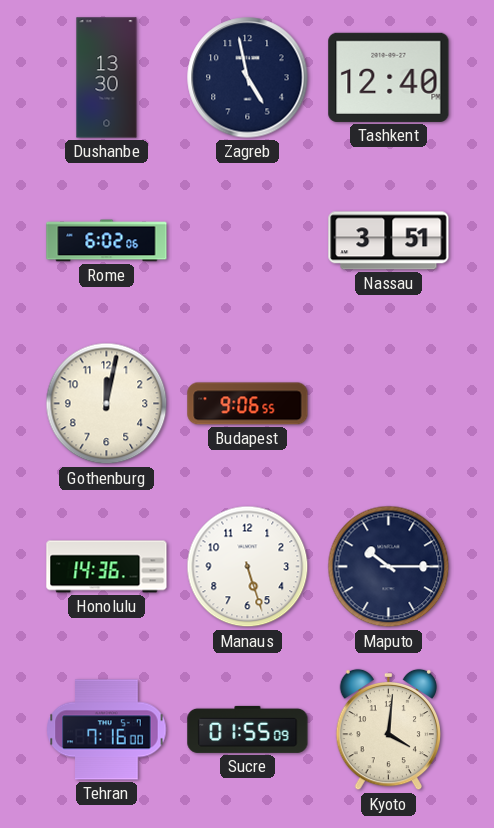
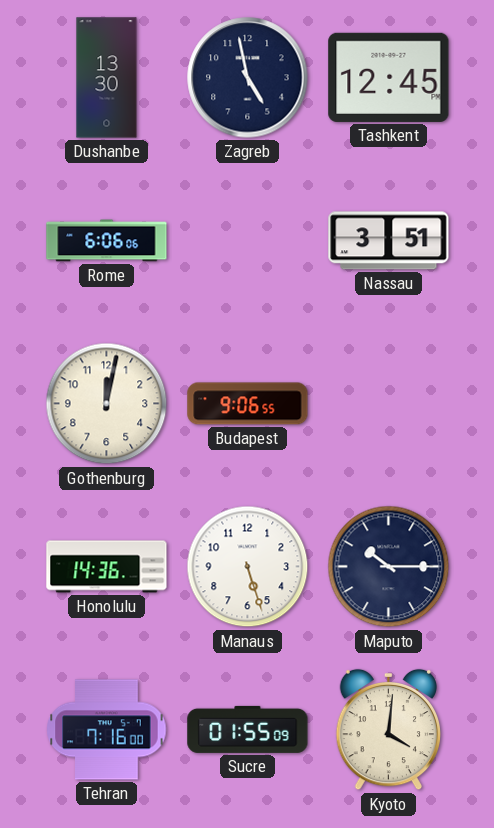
Tashkent: 12:40 -> 12:45
Rome: 6:02 -> 6:06
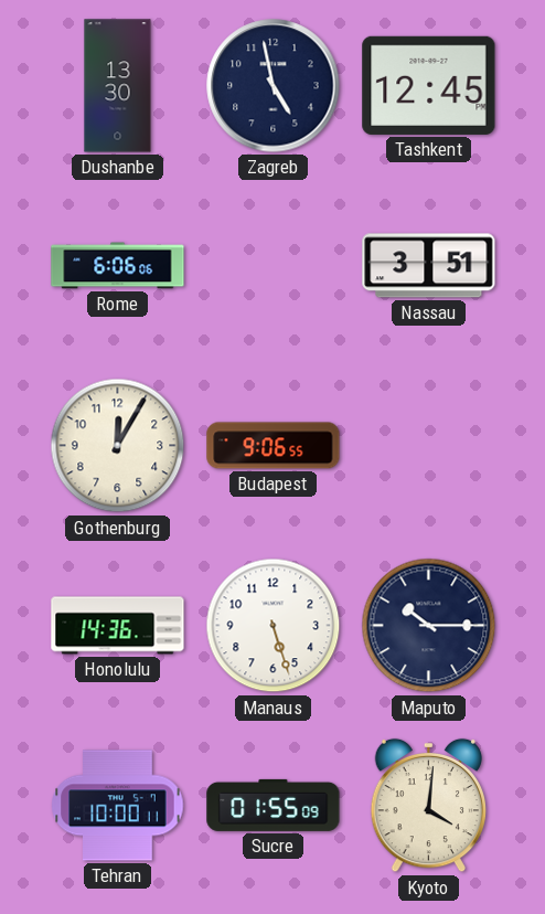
Gothenburg: 12:02 -> 12:05
Tehran: 7:16 -> 10:00
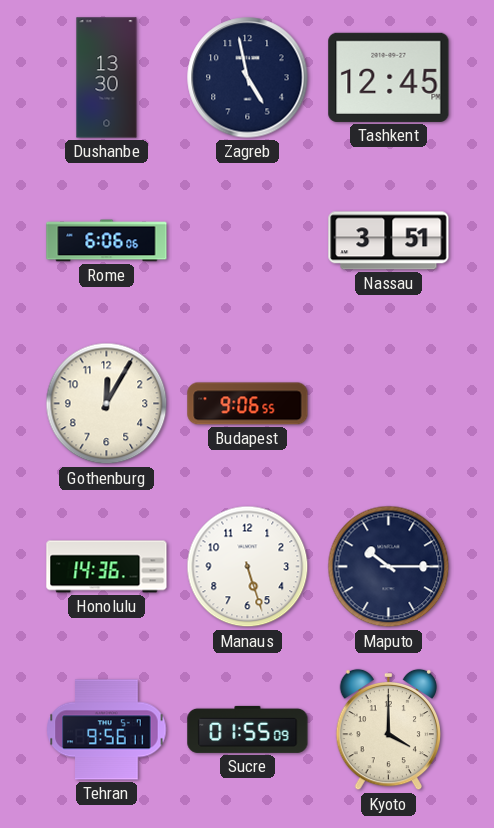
Tehran: 10:00 -> 9:56
Kyoto: 4:01 -> 4:00
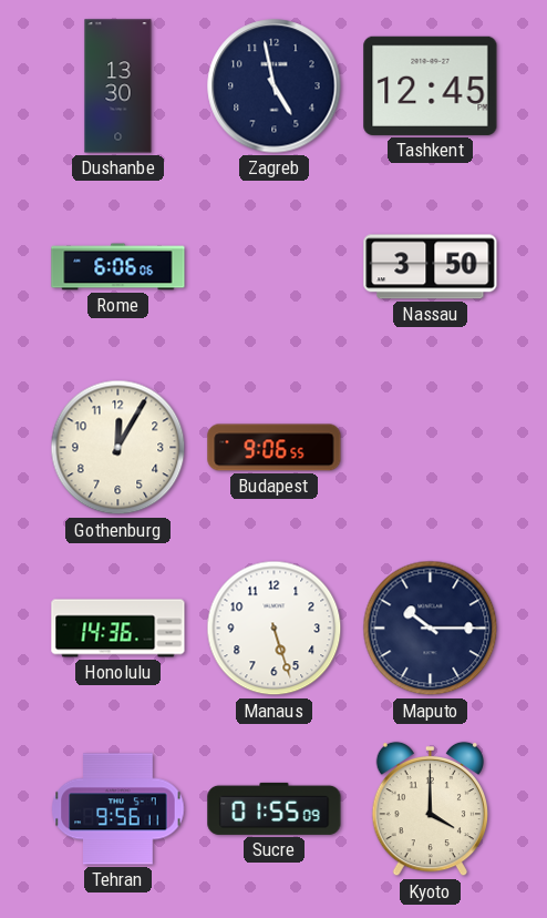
Nassau: 3:51 -> 3:50
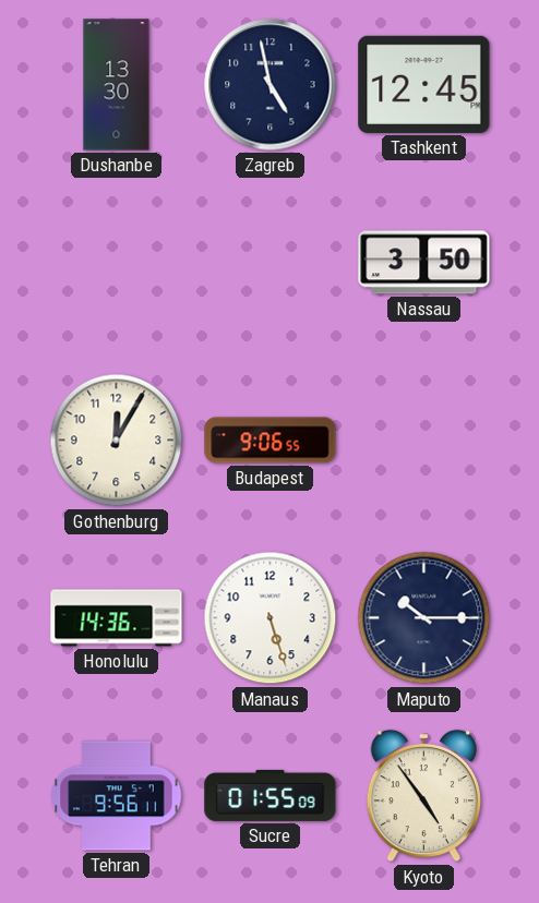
Rome: 6:06 -> none
Kyoto: 4:00 -> 4:54
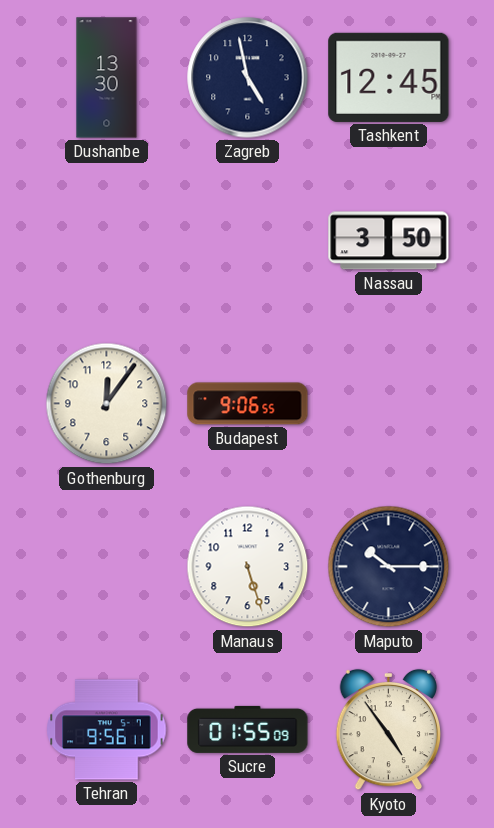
Gothenburg: 12:05 -> 12:06
Honolulu: 14:36 -> none
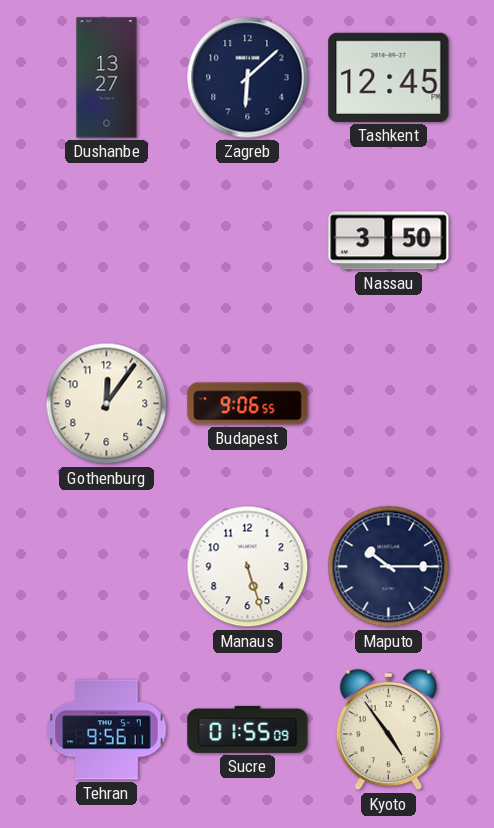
Dushanbe: 13:30 -> 13:27
Zagreb: 4:58 -> 6:08
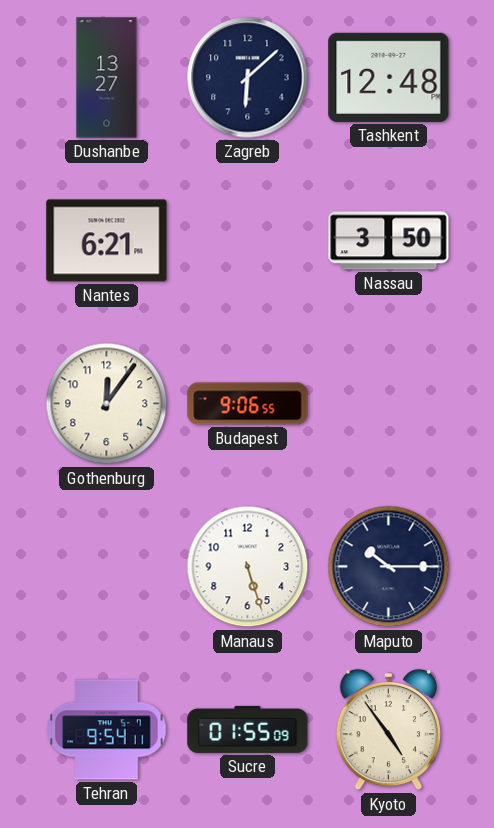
Tashkent: 12:45 -> 12:48
Nantes: none -> 6:21
Tehran: 9:56 -> 9:54
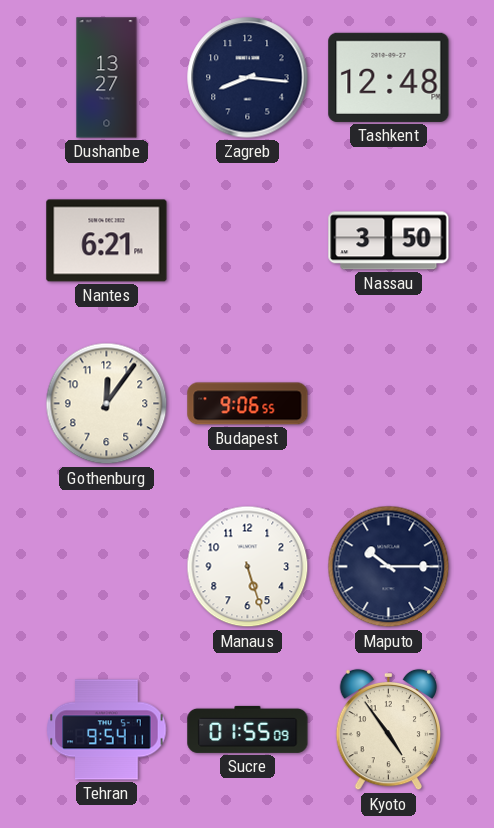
Zagreb: 6:08 -> 8:16
